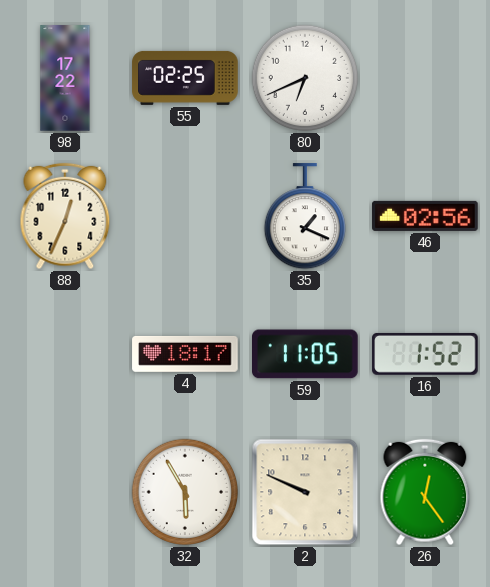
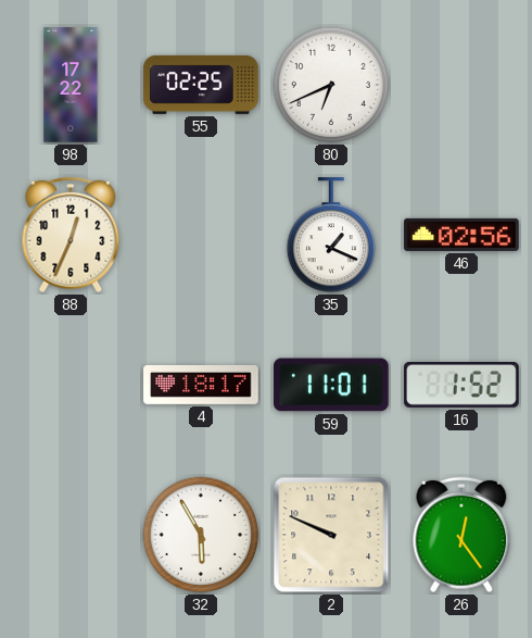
59: 11:05 -> 11:01
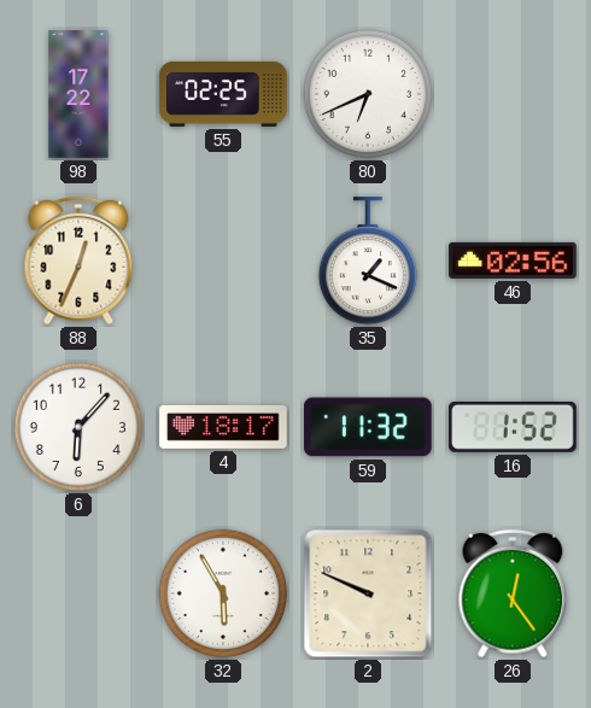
6: none -> 6:07
59: 11:01 -> 11:32
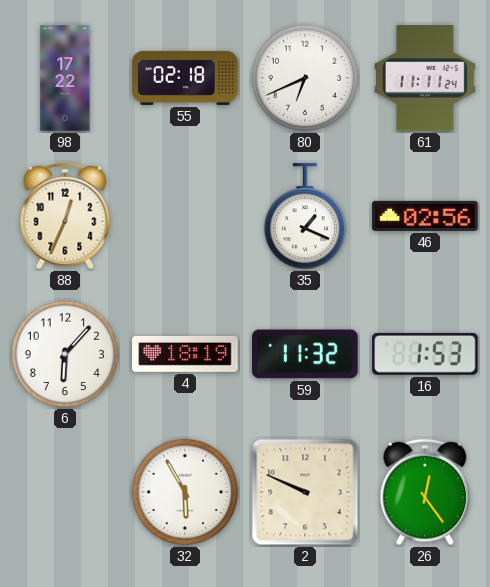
55: 02:25 -> 02:18
61: none -> 11:11
4: 18:17 -> 18:19
16: 1:52 -> 1:53
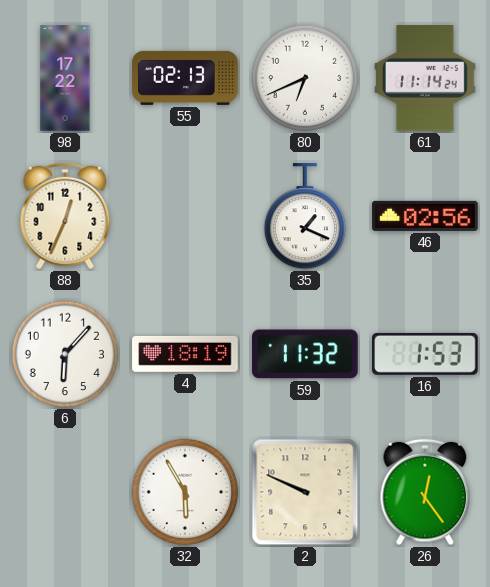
55: 02:18 -> 02:13
61: 11:11 -> 11:14
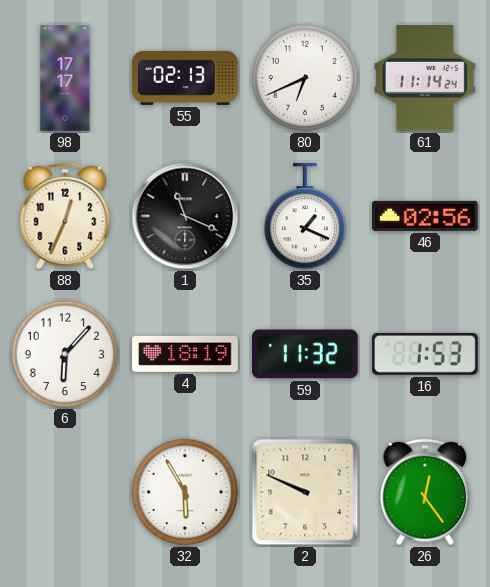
98: 17:22 -> 17:17
1: none -> 11:19
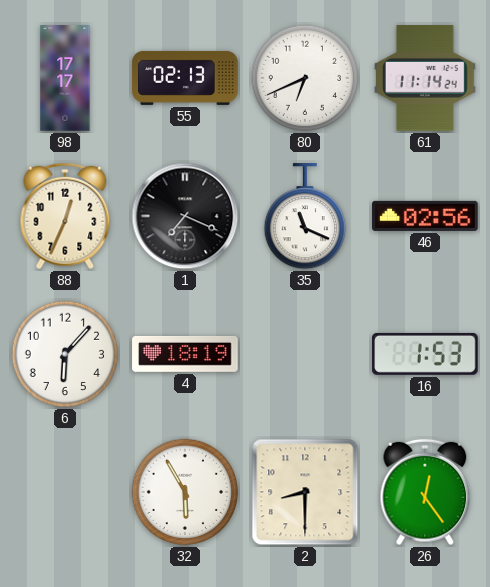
1: 11:19 -> 7:19
35: 1:19 -> 11:19
59: 11:32 -> none
2: 9:49 -> 8:30
